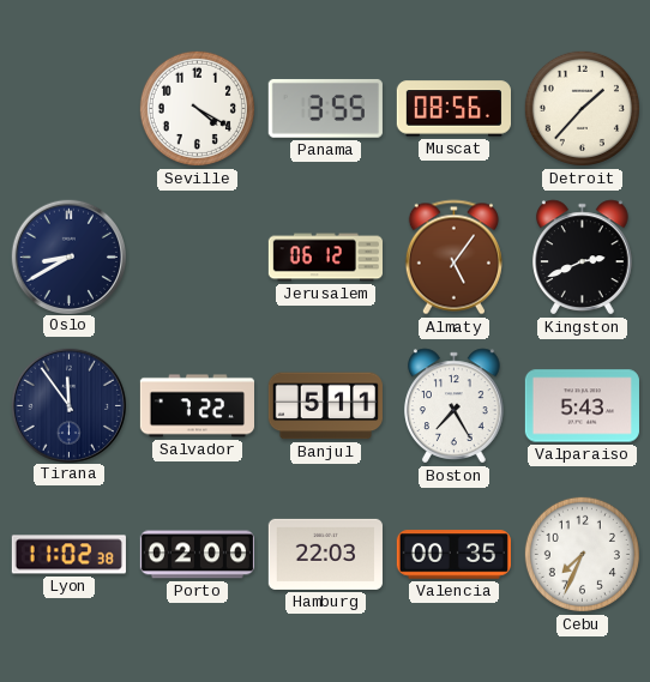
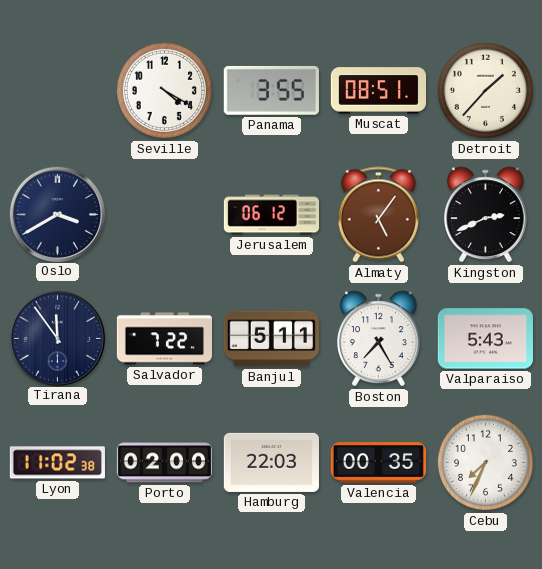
Muscat: 08:56 -> 08:51
Oslo: 8:40 -> 3:40
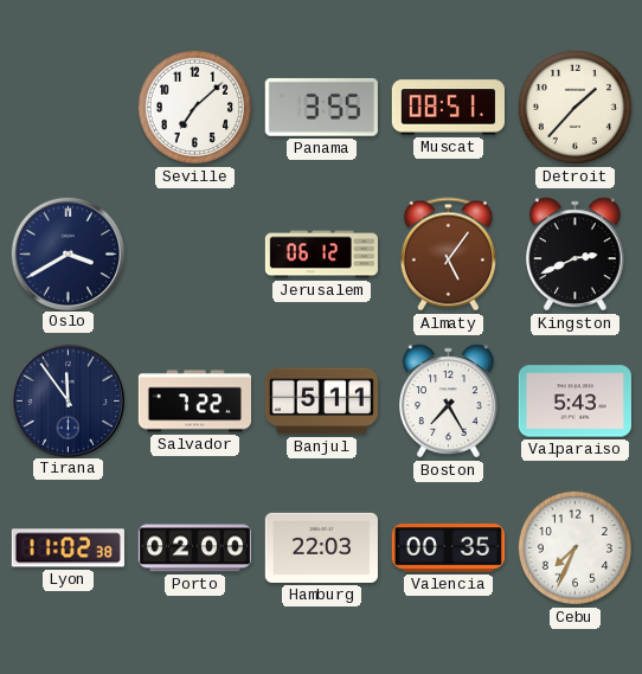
Seville: 4:20 -> 7:08
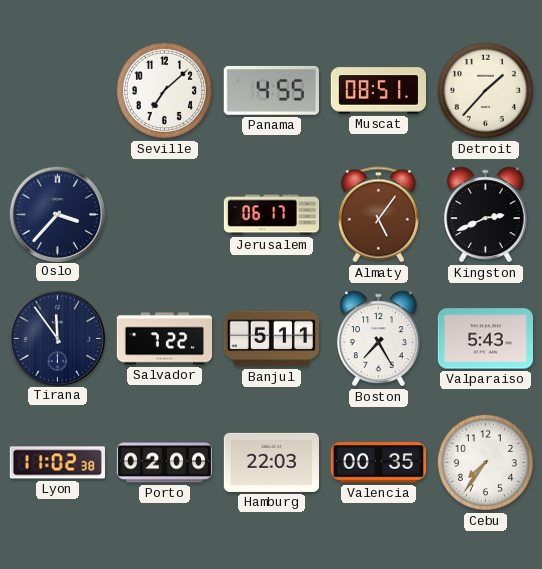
Panama: 3:55 -> 4:55
Oslo: 3:40 -> 3:37
Jerusalem: 06:12 -> 06:17
Cebu: 7:34 -> 7:36
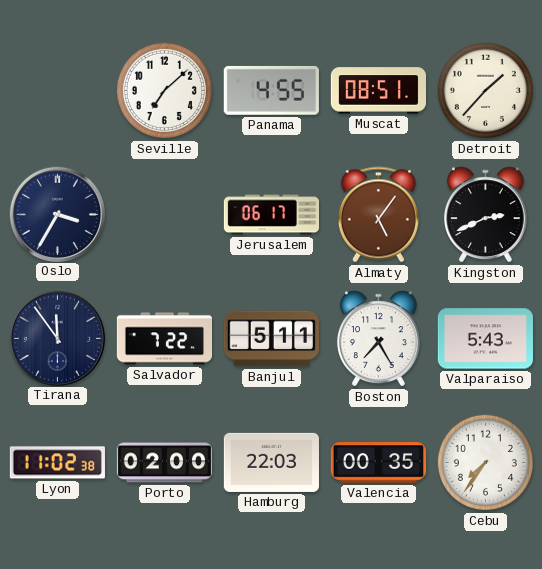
Oslo: 3:37 -> 3:35
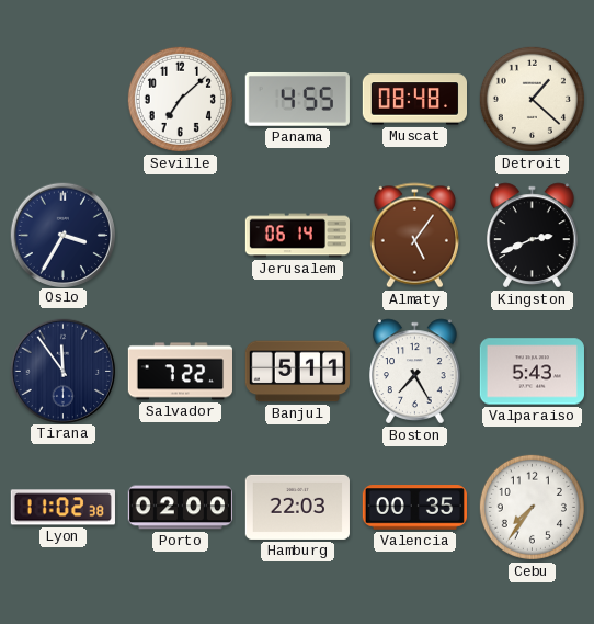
Muscat: 08:51 -> 08:48
Detroit: 1:37 -> 1:22
Jerusalem: 06:17 -> 06:14
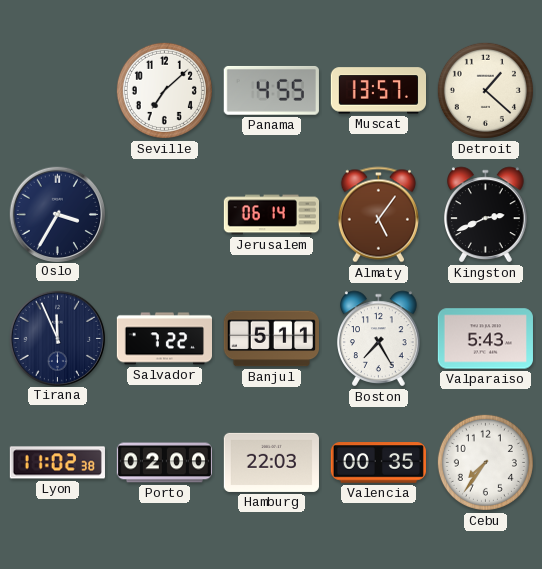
Muscat: 08:48 -> 13:57
Tirana: 11:54 -> 11:56
